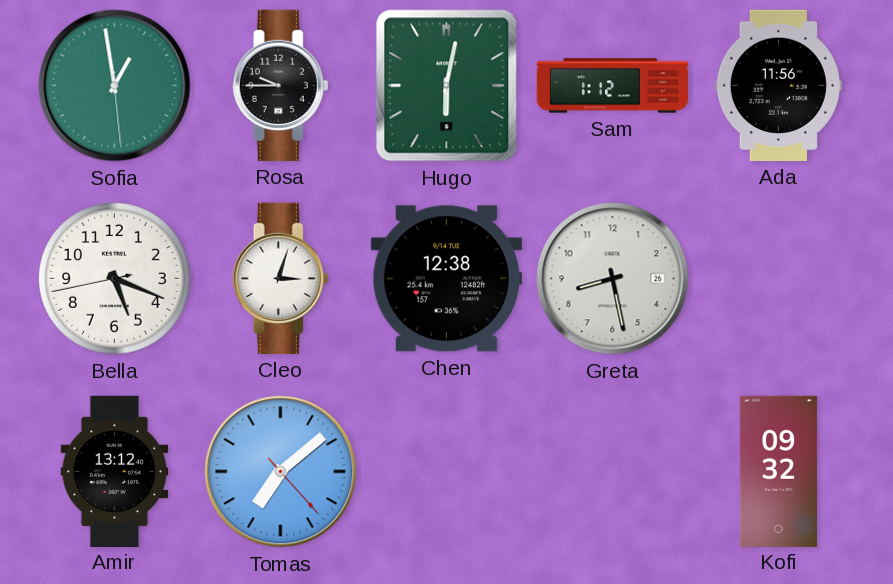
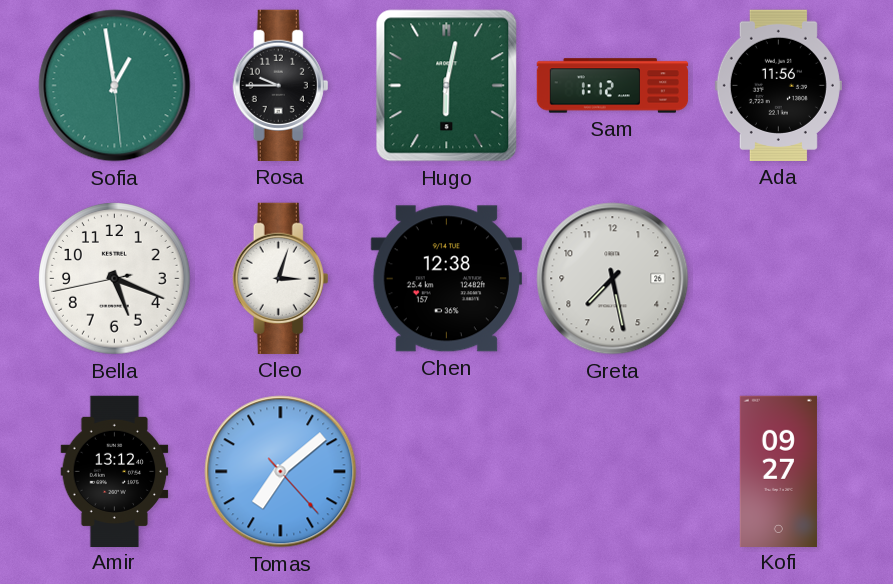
Greta: 8:28 -> 7:28
Kofi: 09:32 -> 09:27
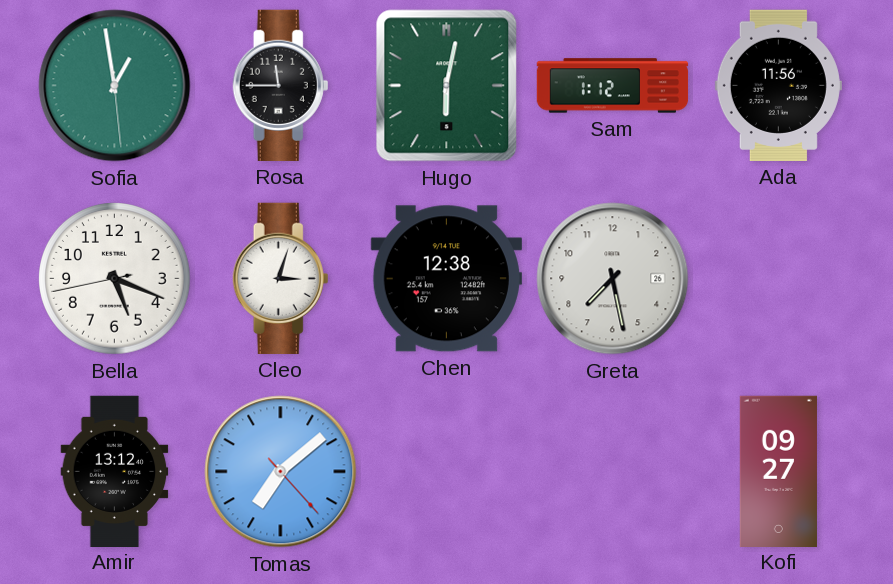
Rosa: 9:45 -> 11:45
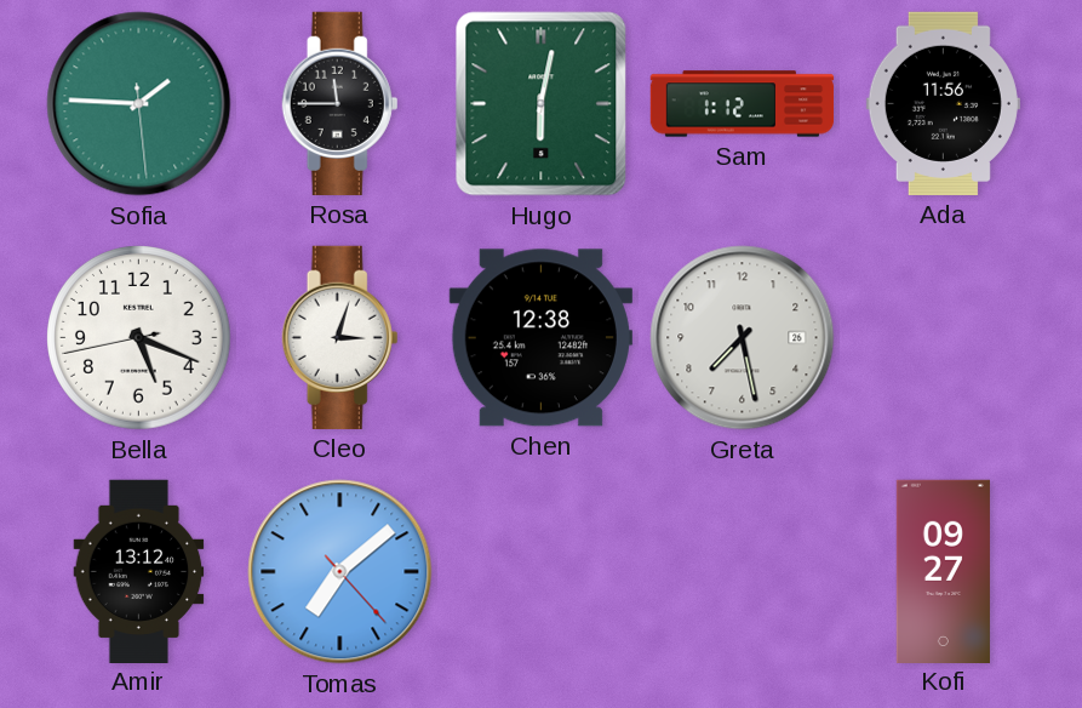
Sofia: 12:58 -> 1:45
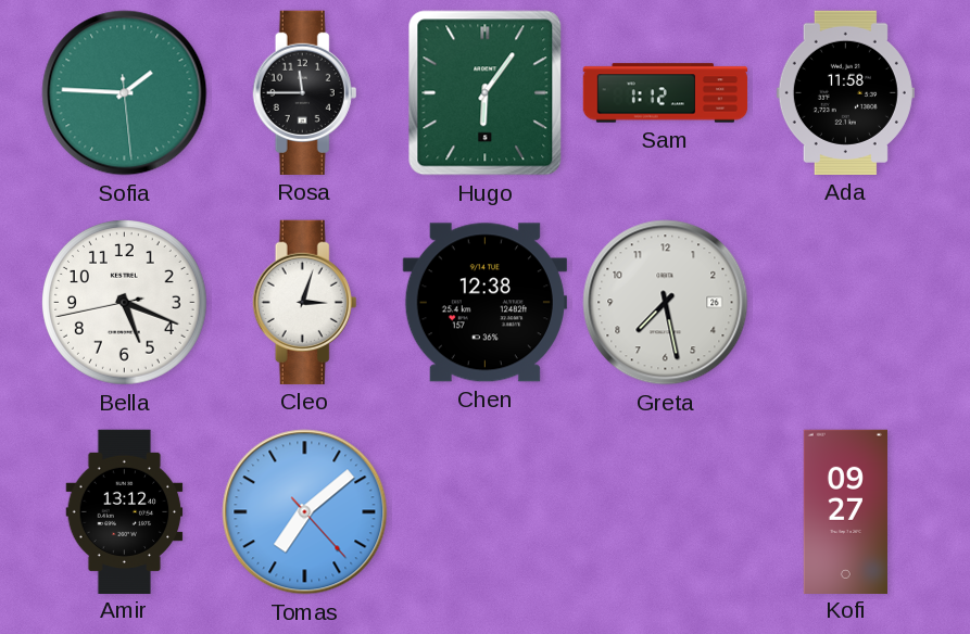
Hugo: 6:02 -> 6:06
Ada: 11:56 -> 11:58
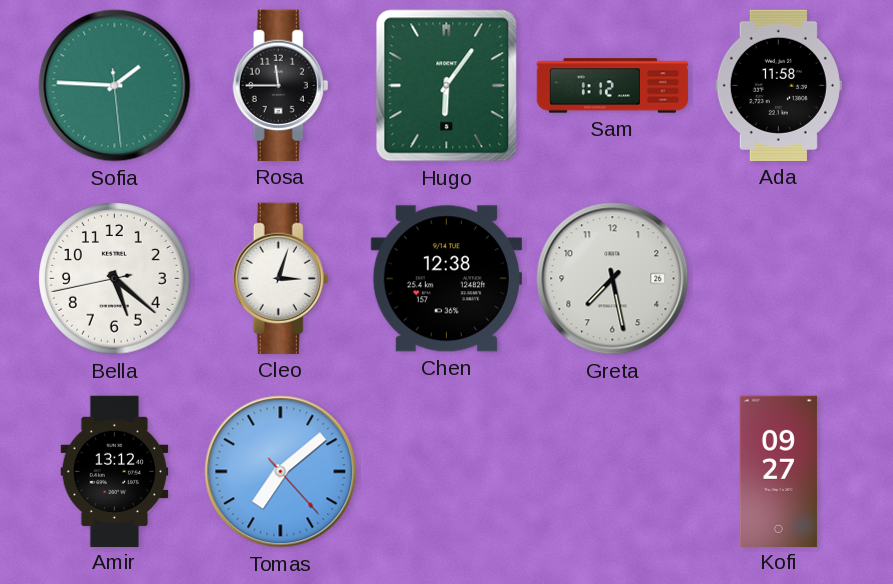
Bella: 5:18 -> 5:21
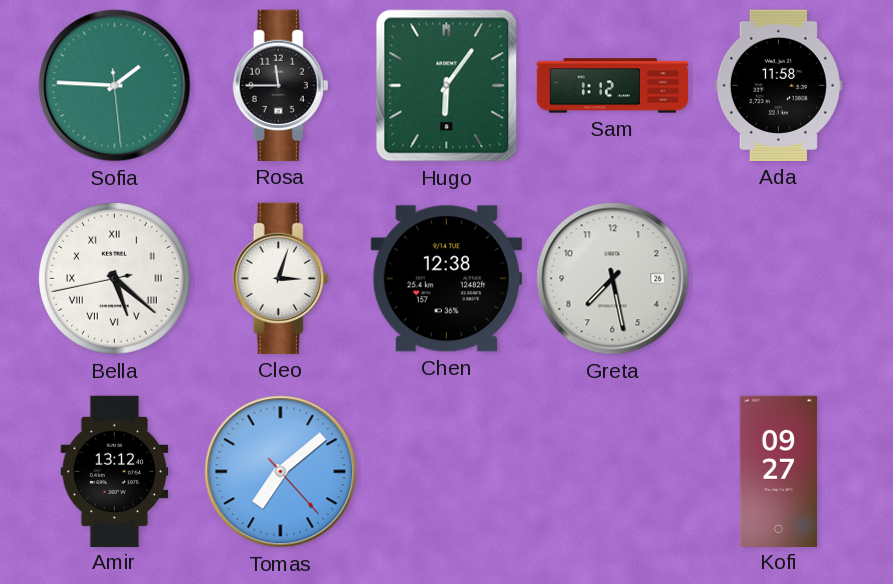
Bella numerals: Arabic -> Roman
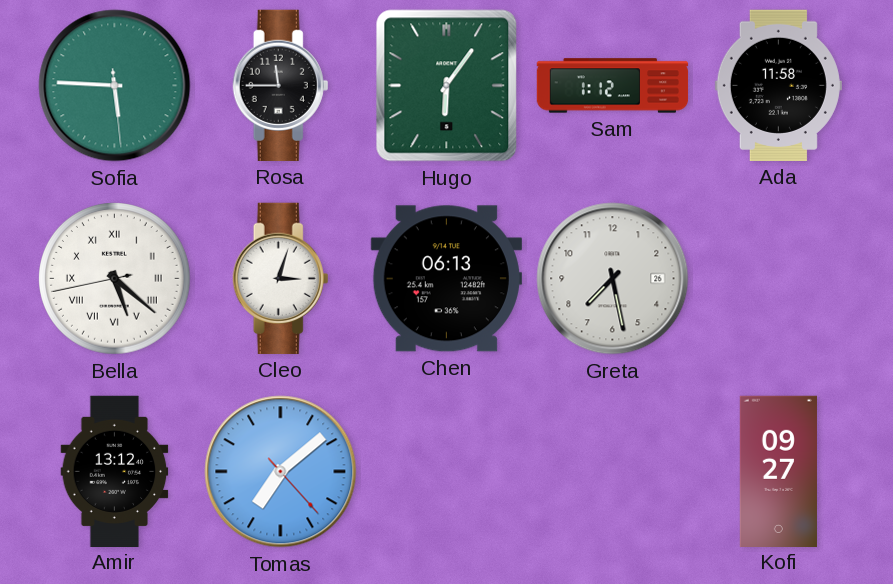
Sofia: 1:45 -> 5:45
Chen: 12:38 -> 06:13
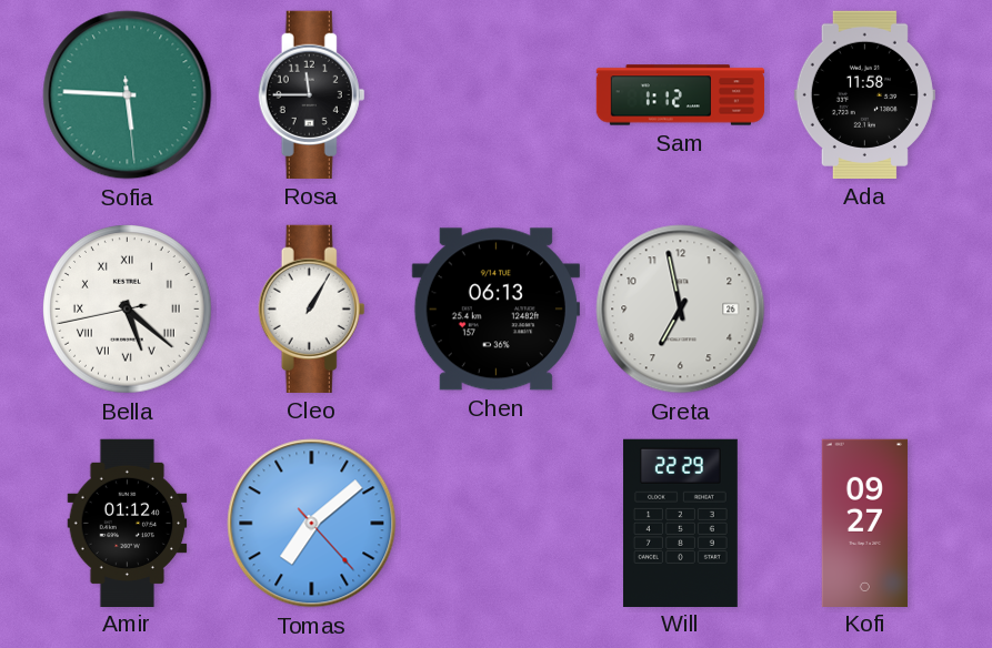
Hugo: 6:06 -> none
Cleo: 3:03 -> 1:05
Greta: 7:28 -> 6:58
Amir: 13:12 -> 01:12
Will: none -> 22:29
